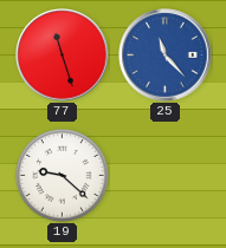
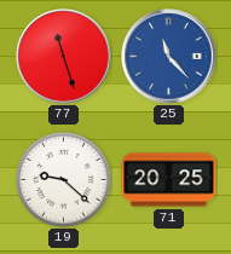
71: none -> 20:25
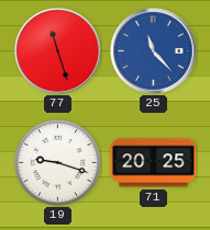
19: 9:22 -> 9:18
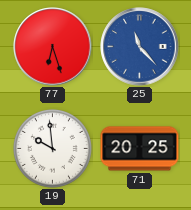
77: 11:27 -> 6:27
19: 9:18 -> 9:59
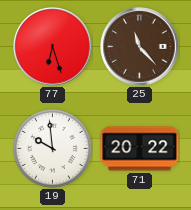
25 dial: blue -> brown
71: 20:25 -> 20:22
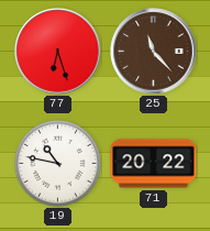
19: 9:59 -> 10:47
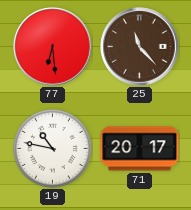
77: 6:27 -> 6:29
71: 20:22 -> 20:17
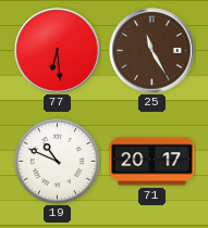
25: 11:23 -> 11:25
19: 10:47 -> 10:49
